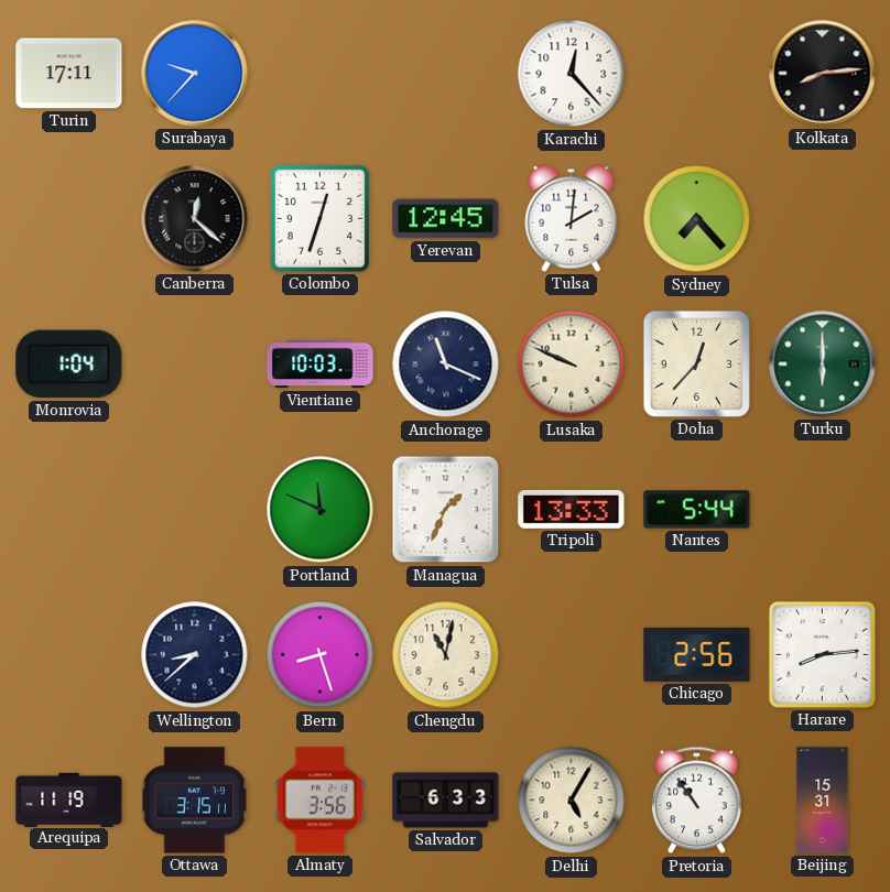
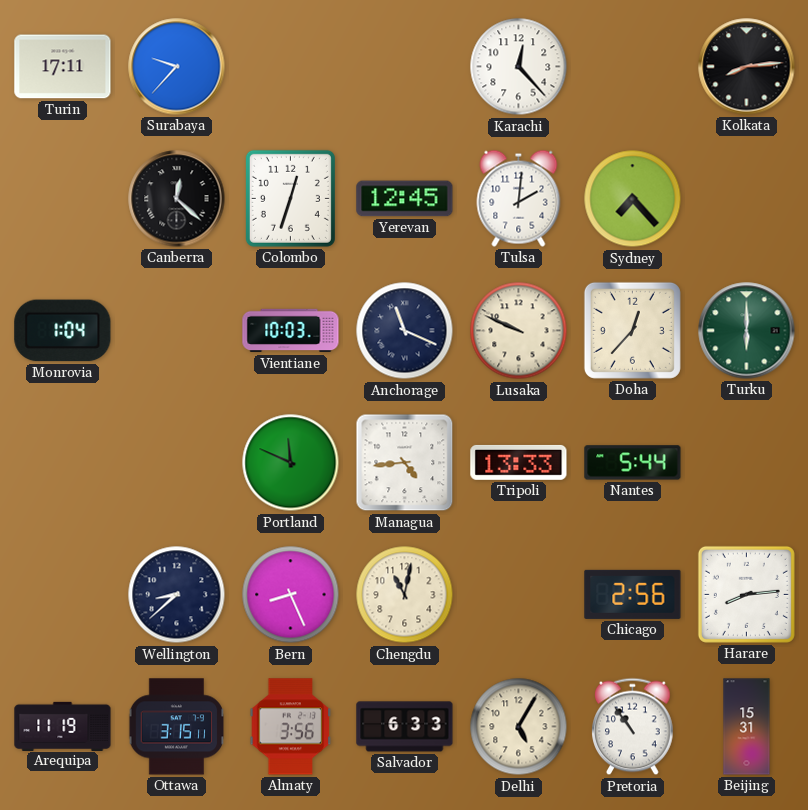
Managua: 1:34 -> 4:44
Bern: 8:27 -> 8:26
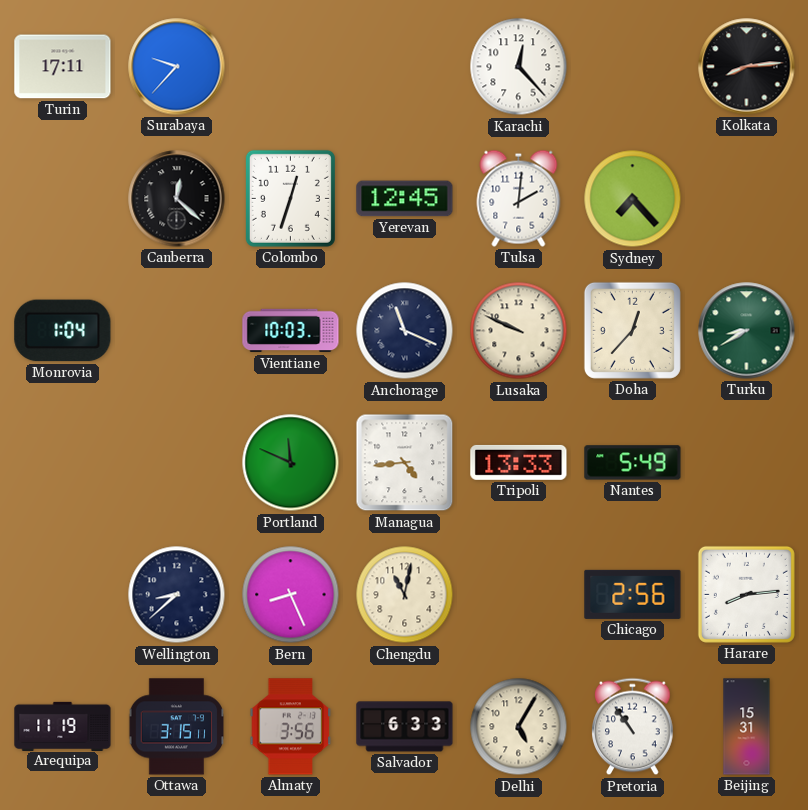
Turku: 6:00 -> 8:40
Nantes: 5:44 -> 5:49
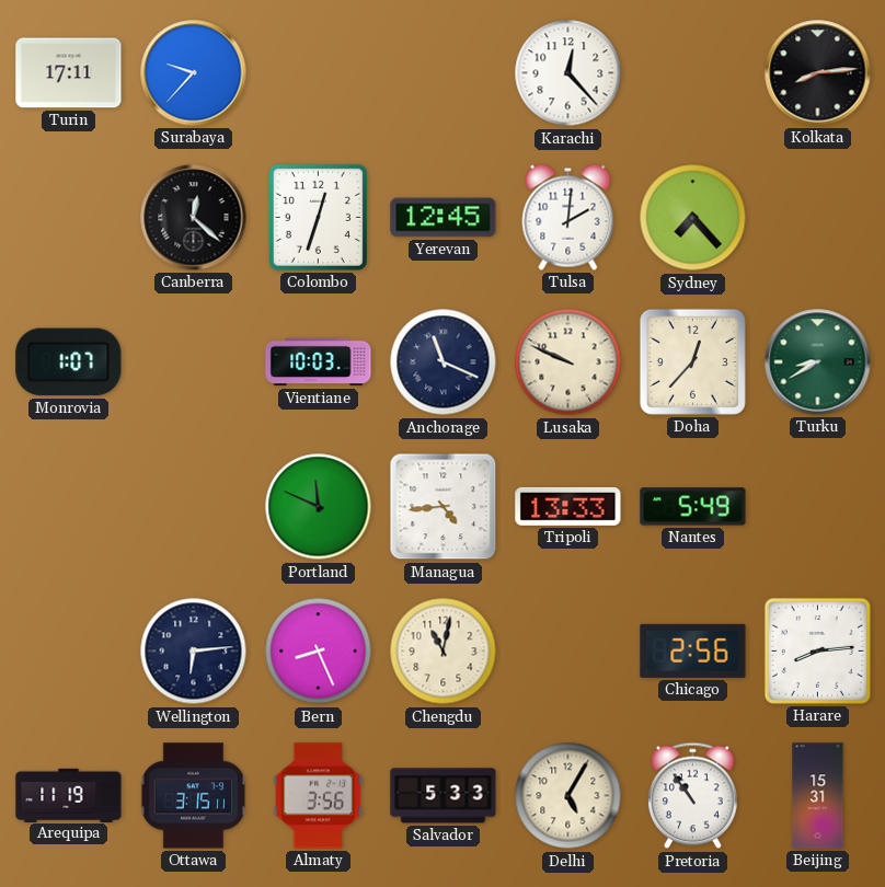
Monrovia: 1:04 -> 1:07
Wellington: 8:38 -> 6:14
Salvador: 6:33 -> 5:33
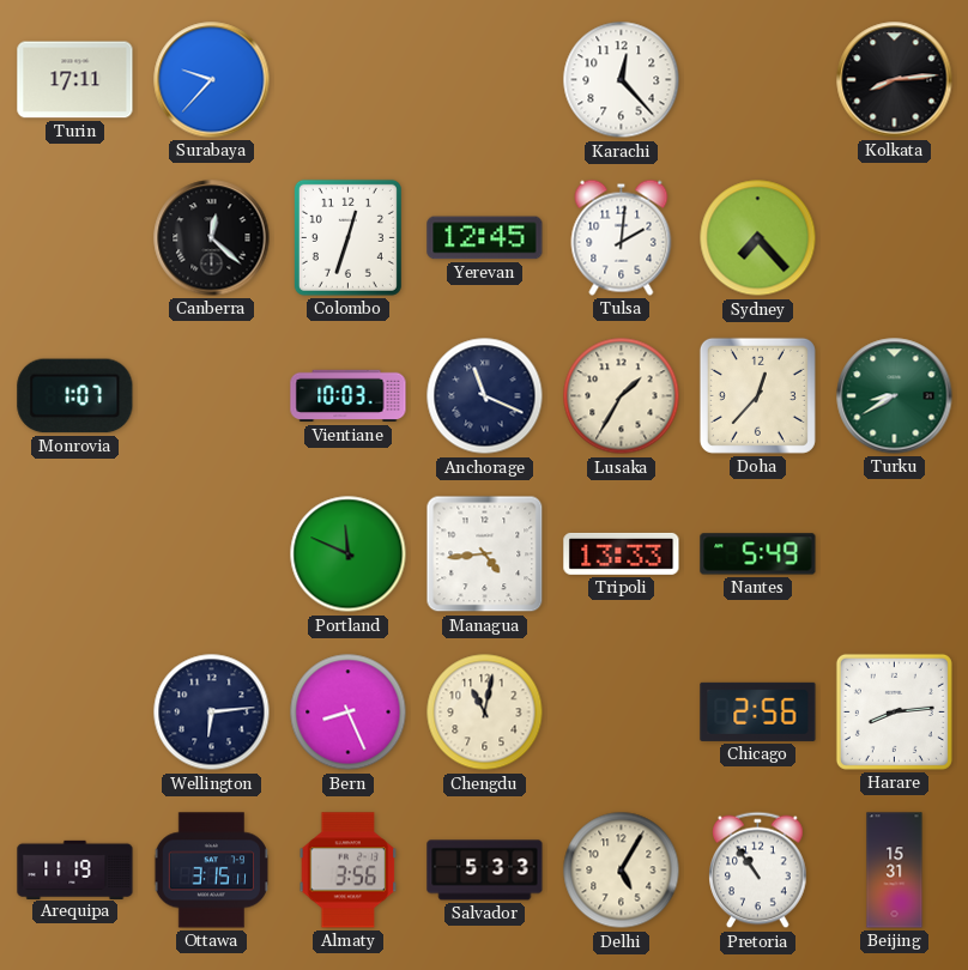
Lusaka: 9:49 -> 1:35
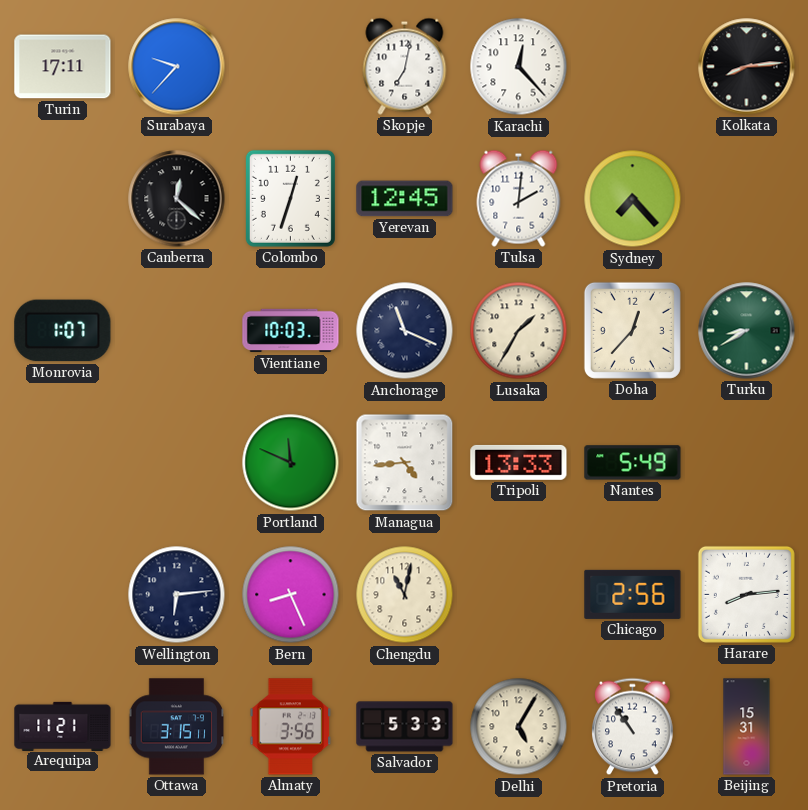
Skopje: none -> 7:02
Arequipa: 11:19 -> 11:21
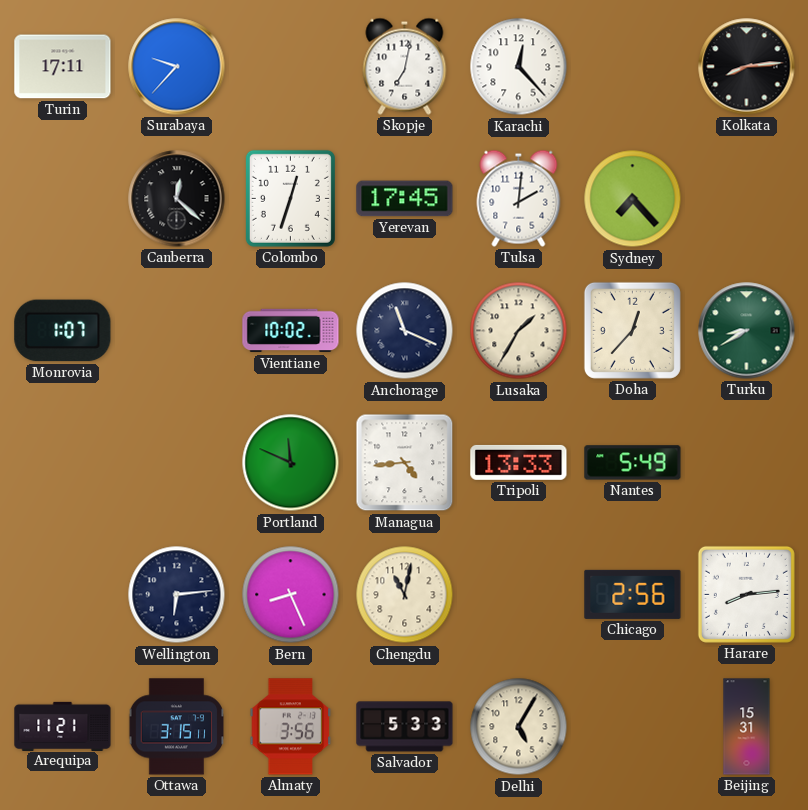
Yerevan: 12:45 -> 17:45
Vientiane: 10:03 -> 10:02
Pretoria: 10:54 -> none
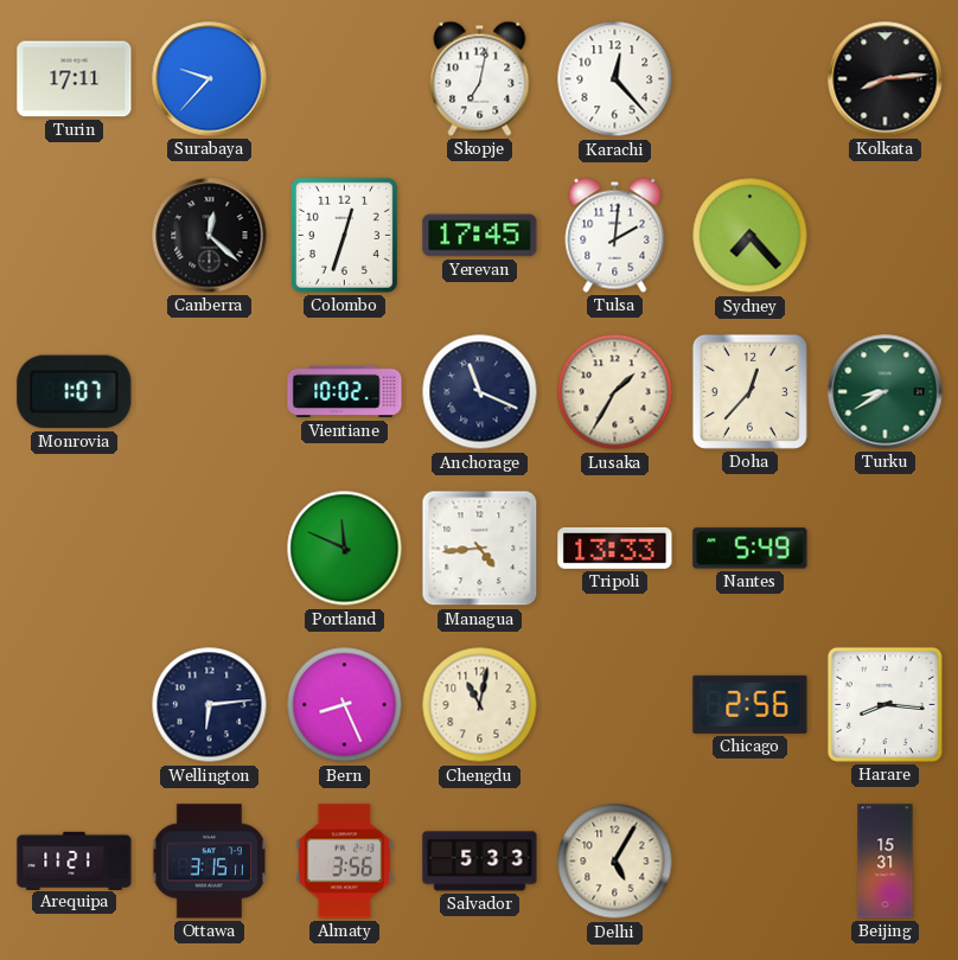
Harare: 8:14 -> 8:16
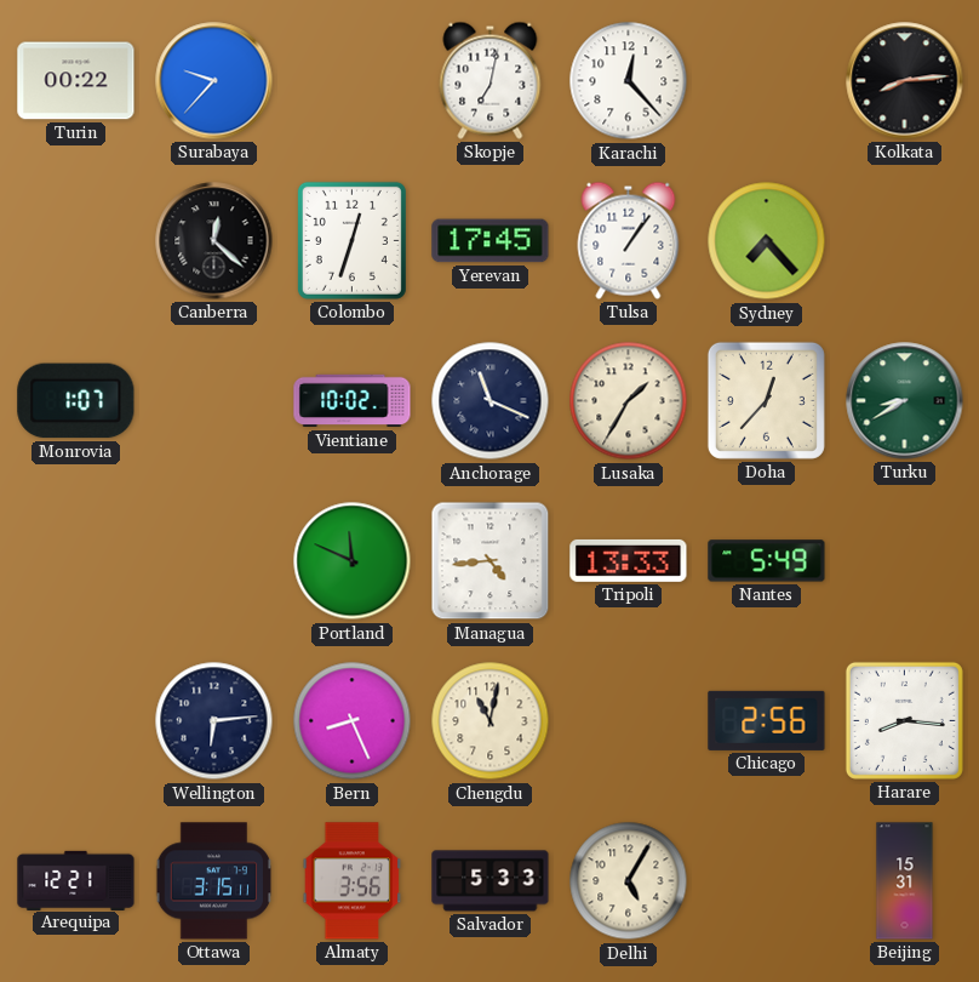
Turin: 17:11 -> 00:22
Tulsa: 2:01 -> 1:06
Arequipa: 11:21 -> 12:21
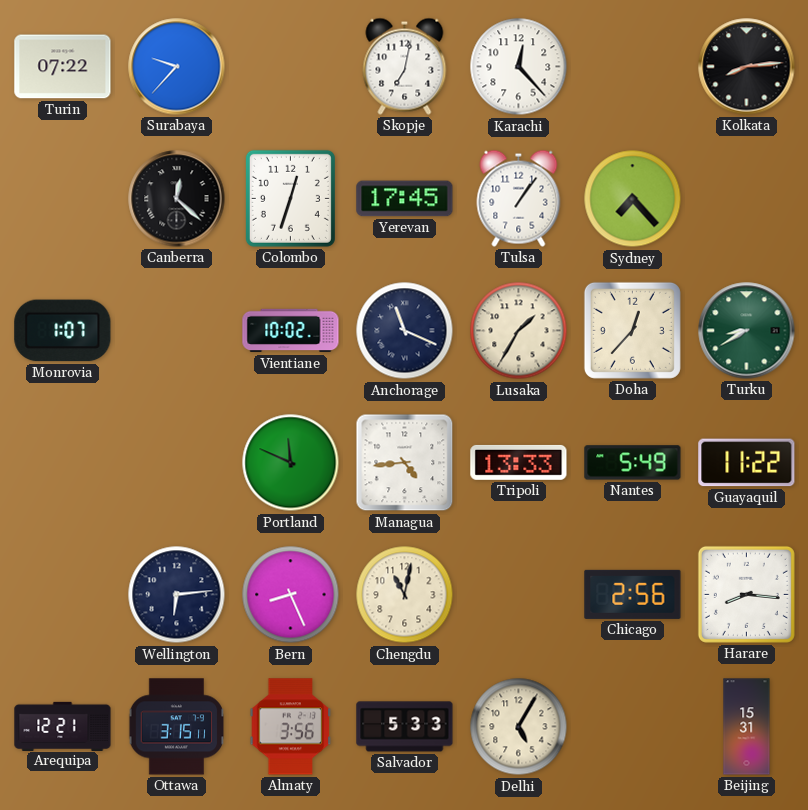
Turin: 00:22 -> 07:22
Guayaquil: none -> 11:22
